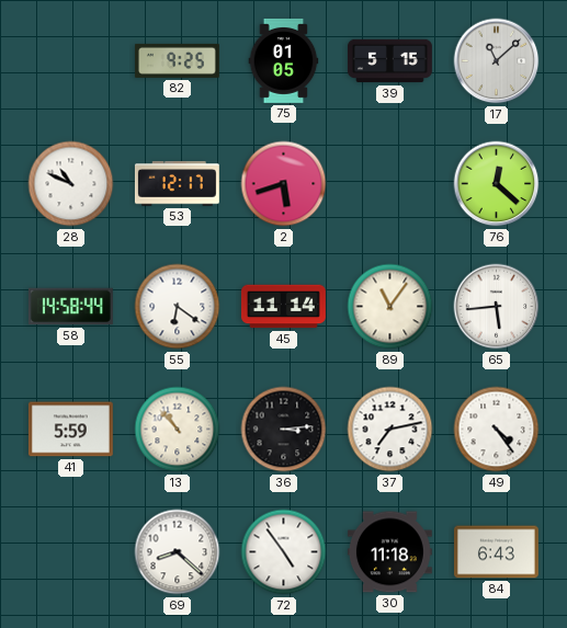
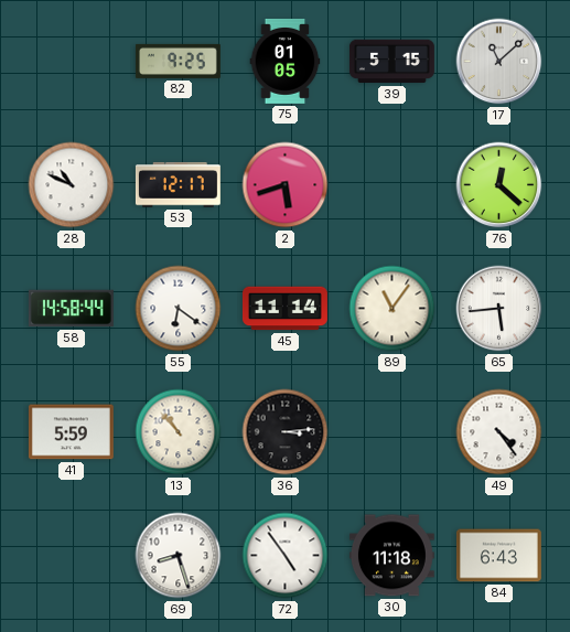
37: 7:13 -> none
69: 8:22 -> 8:27
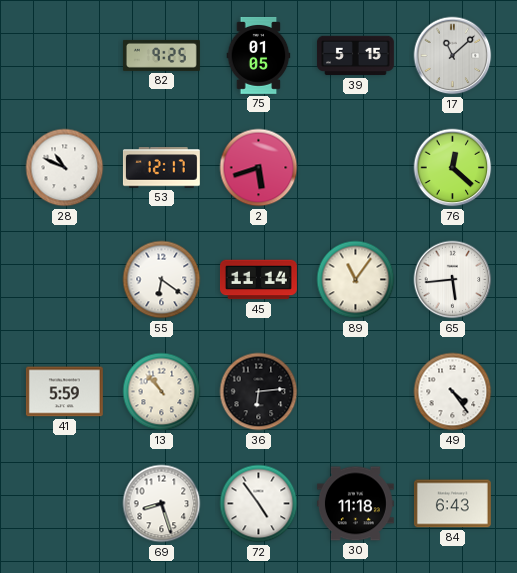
58: 14:58 -> none
36: 3:14 -> 6:14
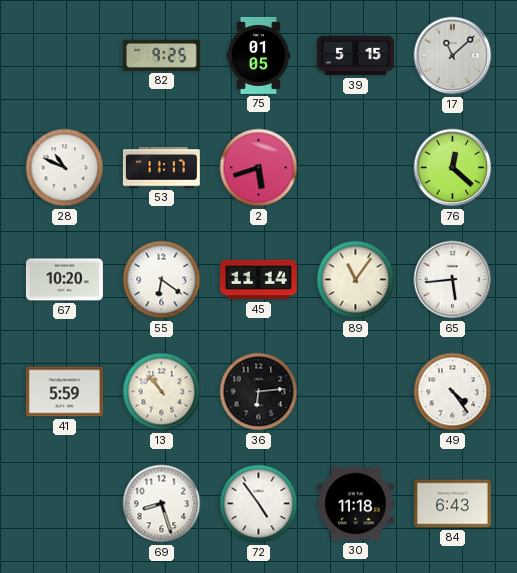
53: 12:17 -> 11:17
67: none -> 10:20
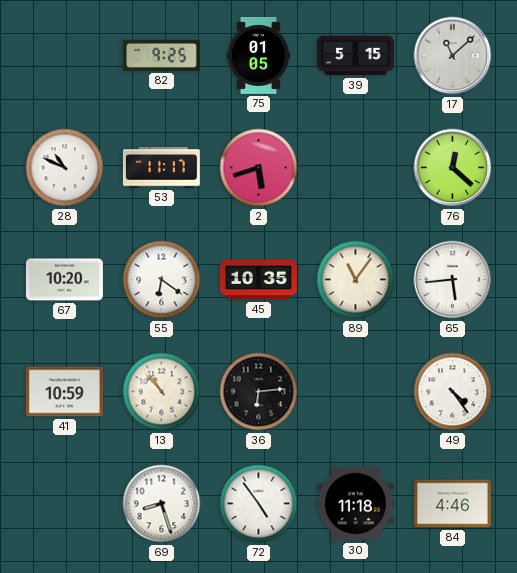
45: 11:14 -> 10:35
41: 5:59 -> 10:59
84: 6:43 -> 4:46
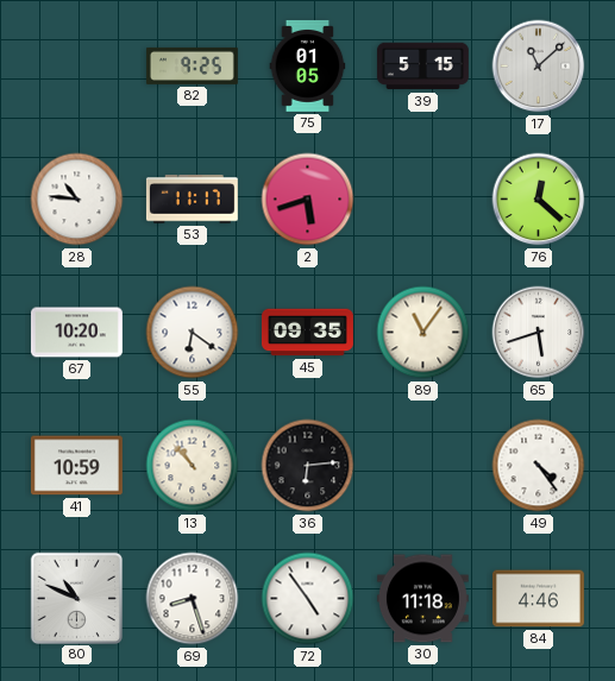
28: 10:49 -> 10:46
45: 10:35 -> 09:35
65: 5:44 -> 5:42
80: none -> 10:49
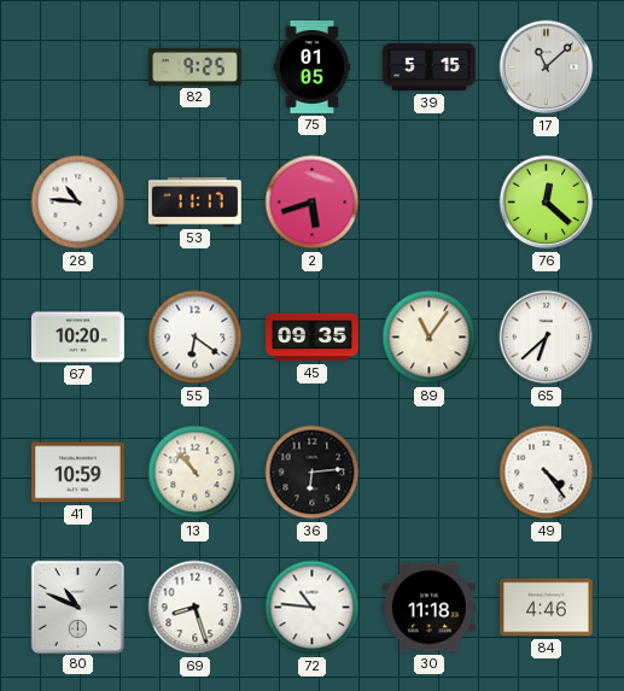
65: 5:42 -> 6:38
72: 4:54 -> 10:46
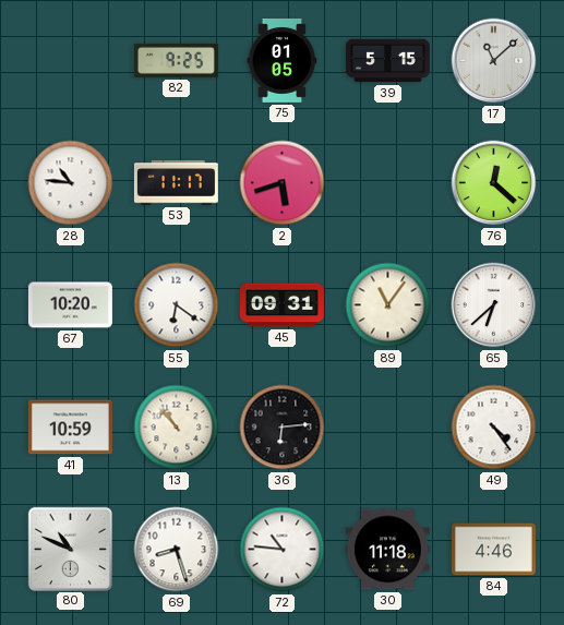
45: 09:35 -> 09:31
